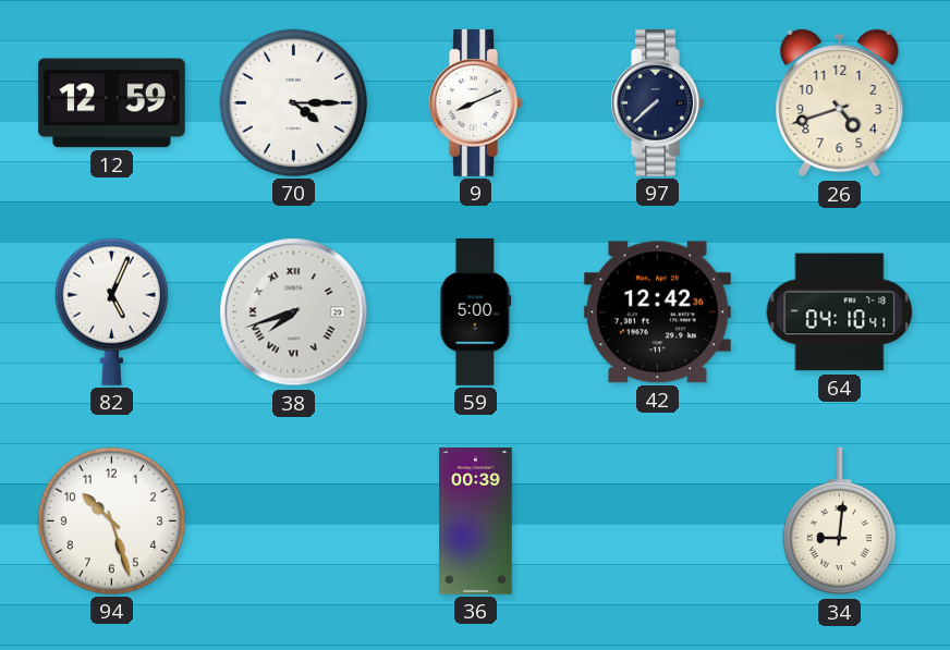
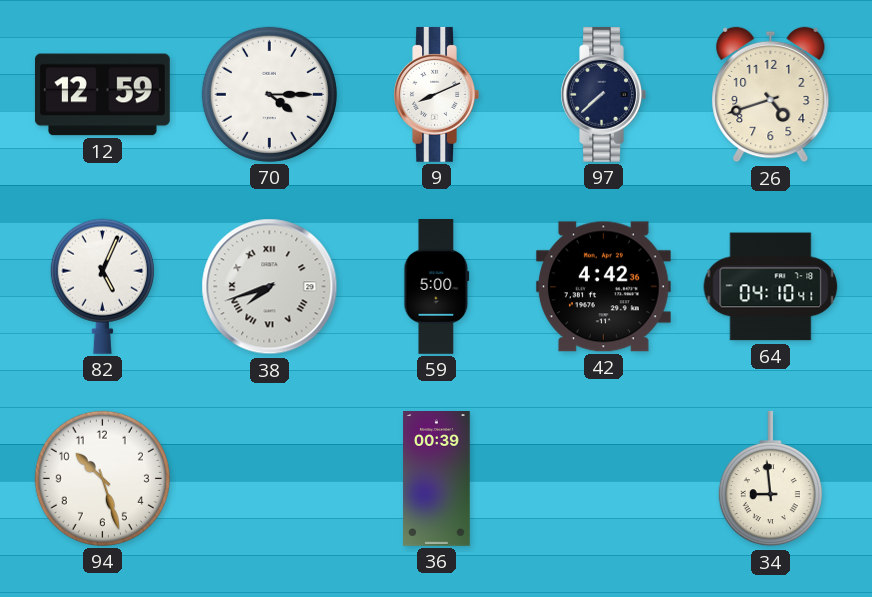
42: 12:42 -> 4:42
34: 9:01 -> 8:59
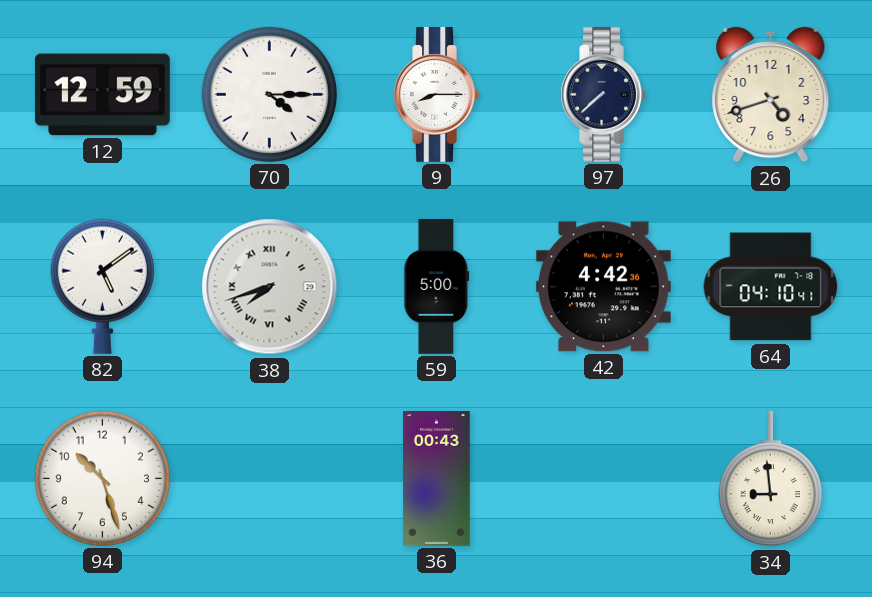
9: 8:11 -> 8:15
82: 5:04 -> 5:09
36: 00:39 -> 00:43
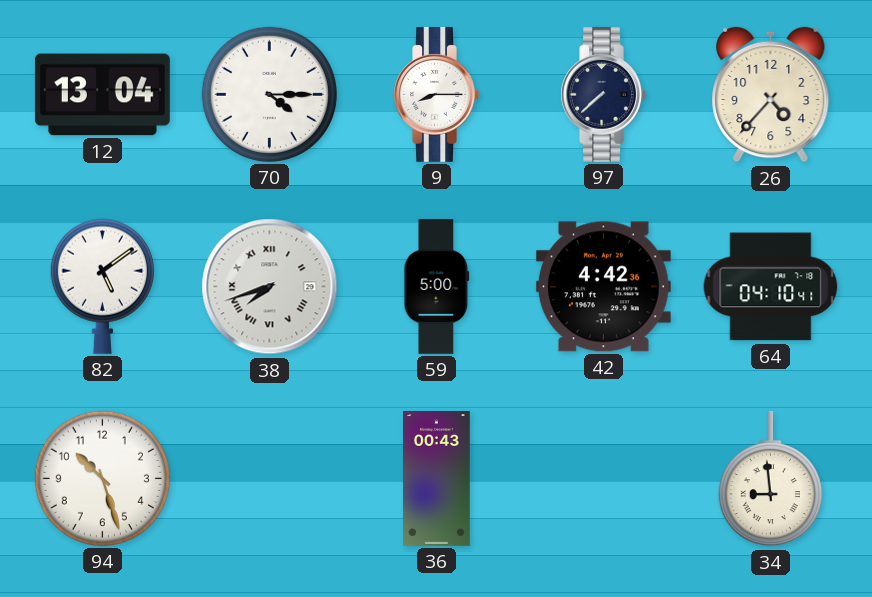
12: 12:59 -> 13:04
26: 4:42 -> 4:37
